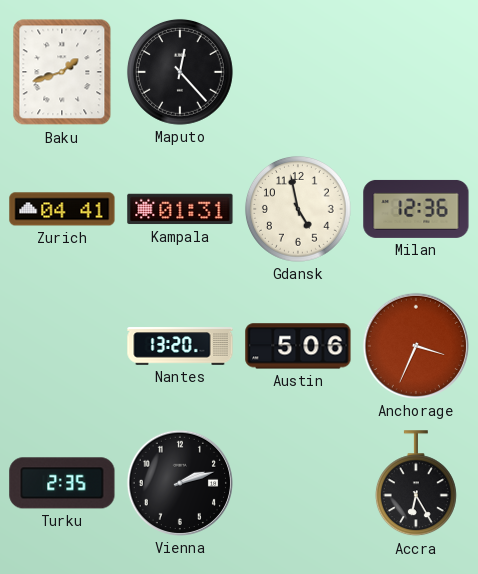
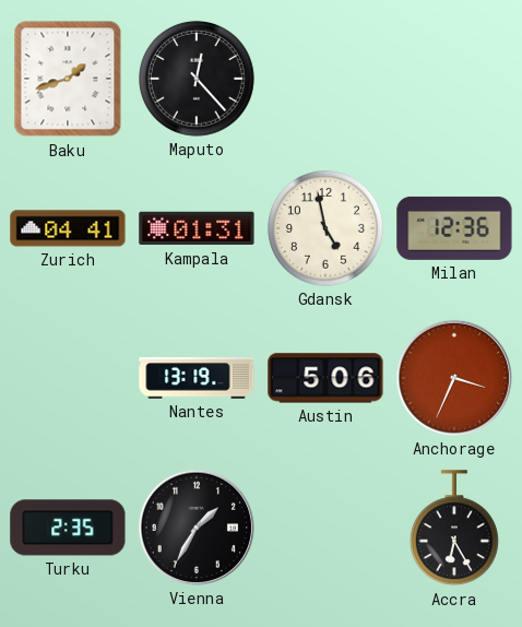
Nantes: 13:20 -> 13:19
Vienna: 2:12 -> 1:35
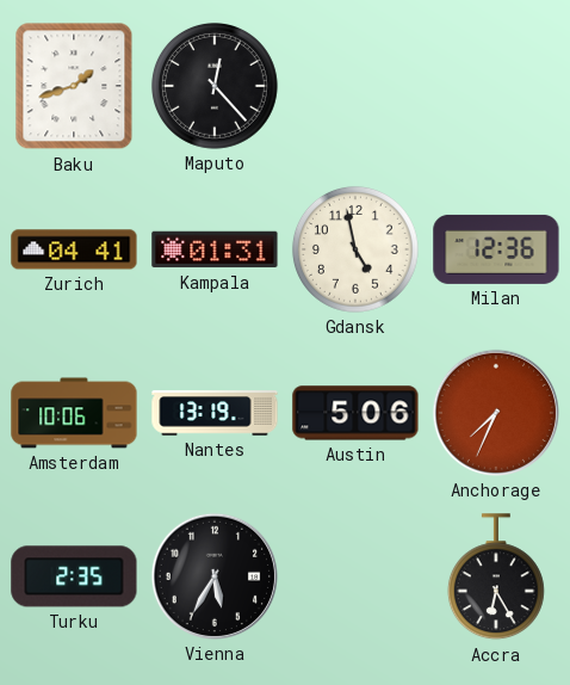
Amsterdam: none -> 10:06
Anchorage: 3:34 -> 7:34
Vienna: 1:35 -> 5:35
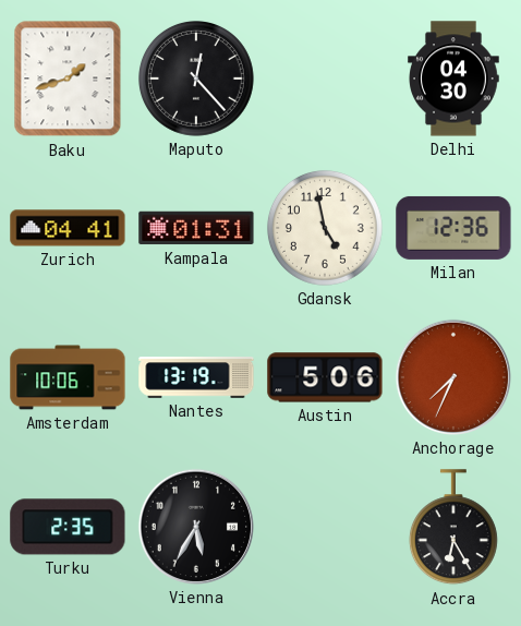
Delhi: none -> 04:30
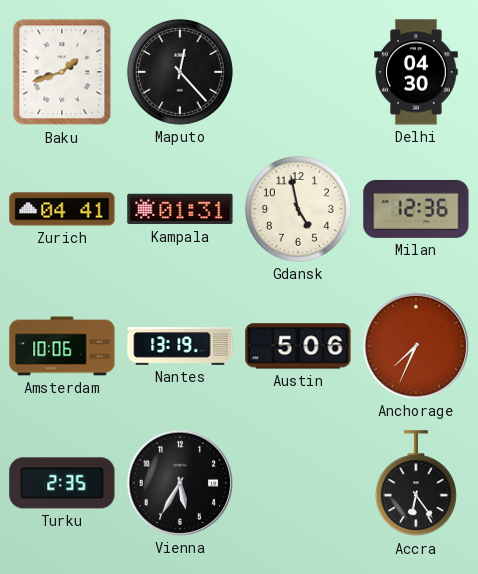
Accra: 6:25 -> 6:24
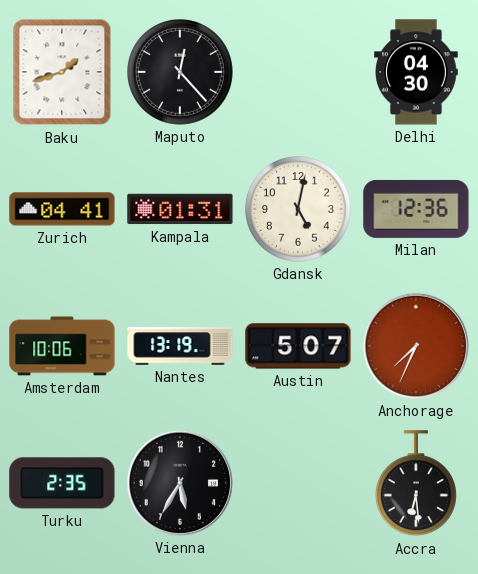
Gdansk: 4:58 -> 5:02
Austin: 5:06 -> 5:07
Accra: 6:24 -> 6:29
